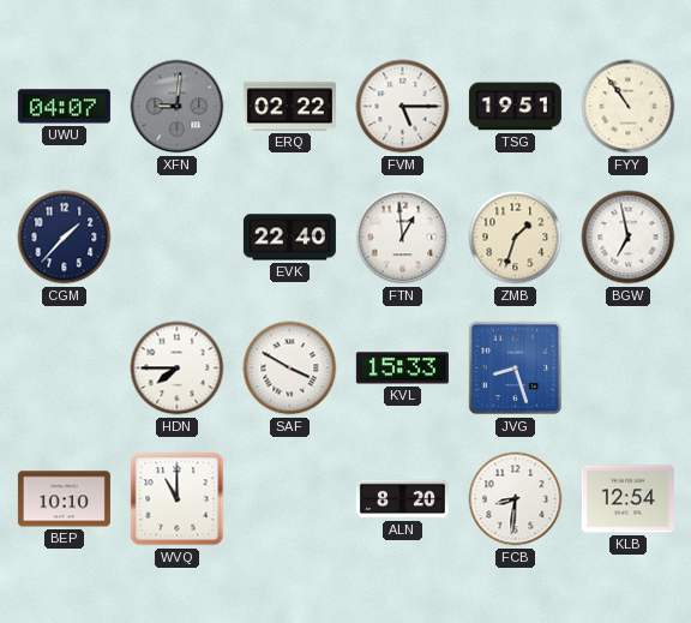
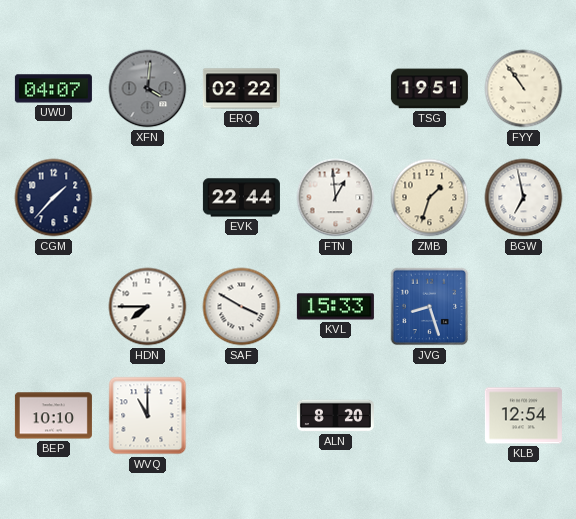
XFN: 9:01 -> 4:01
FVM: 5:15 -> none
EVK: 22:40 -> 22:44
FCB: 8:31 -> none
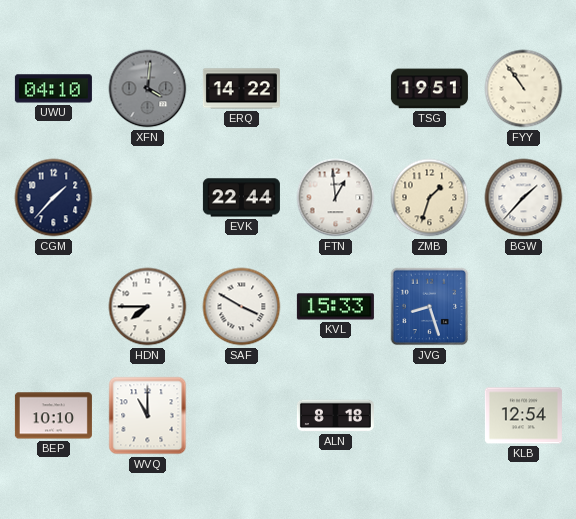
UWU: 04:07 -> 04:10
ERQ: 02:22 -> 14:22
BGW: 6:58 -> 1:37
ALN: 8:20 -> 8:18
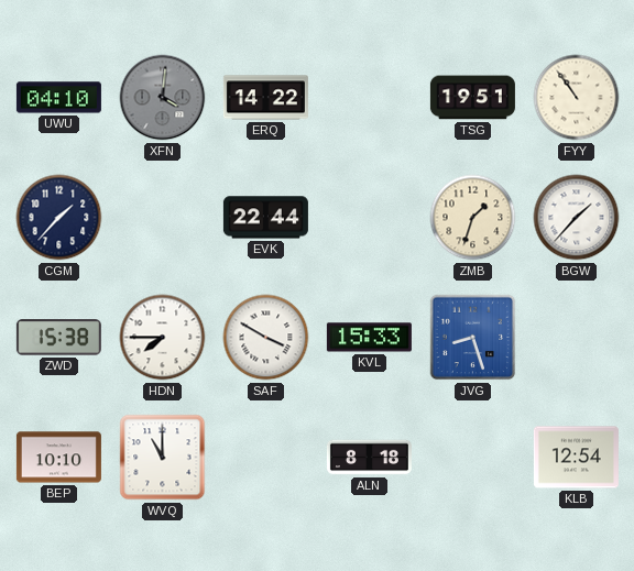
FTN: 12:59 -> none
ZWD: none -> 15:38
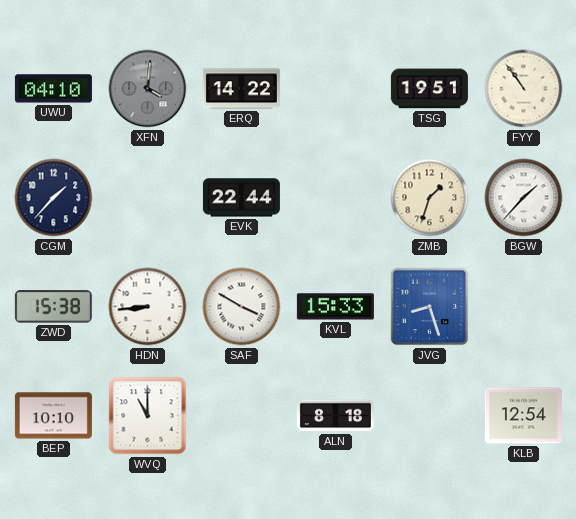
HDN: 7:45 -> 8:44
